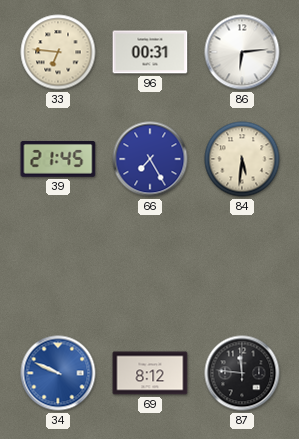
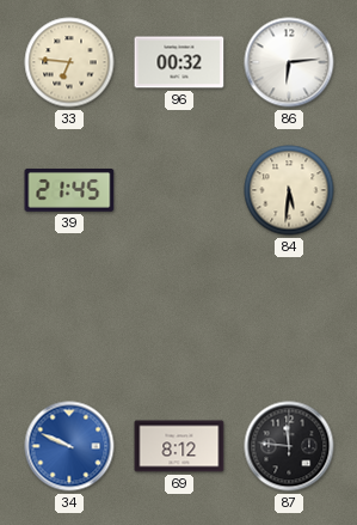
96: 00:31 -> 00:32
66: 7:25 -> none
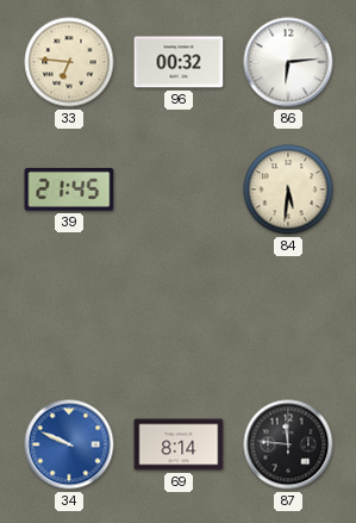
69: 8:12 -> 8:14
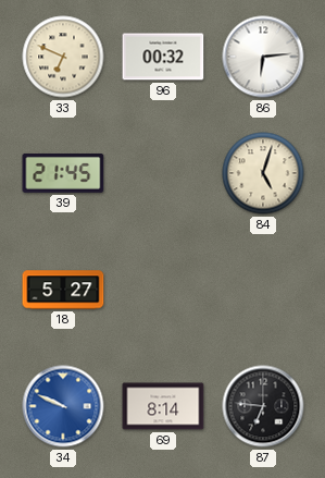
33: 6:46 -> 6:49
84: 5:31 -> 5:03
18: none -> 5:27
87: 11:46 -> 6:46
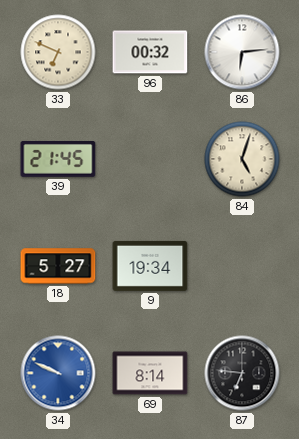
9: none -> 19:34
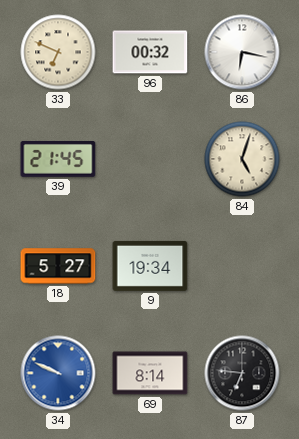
86: 6:14 -> 6:17
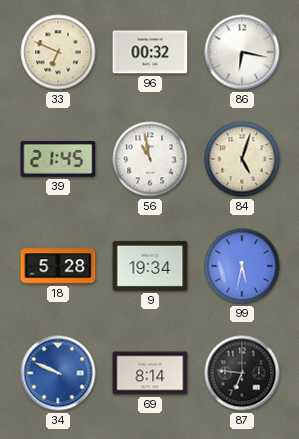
56: none -> 10:58
18: 5:27 -> 5:28
99: none -> 5:32
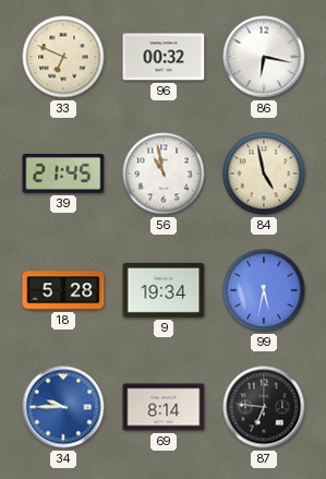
84: 5:03 -> 4:58
34: 9:49 -> 9:45
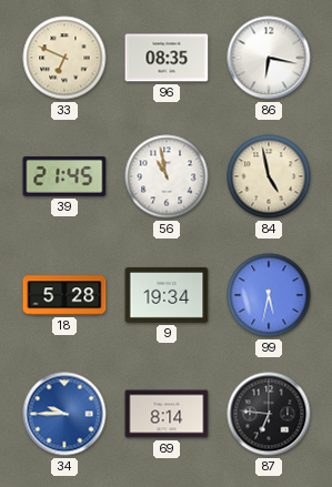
96: 00:32 -> 08:35
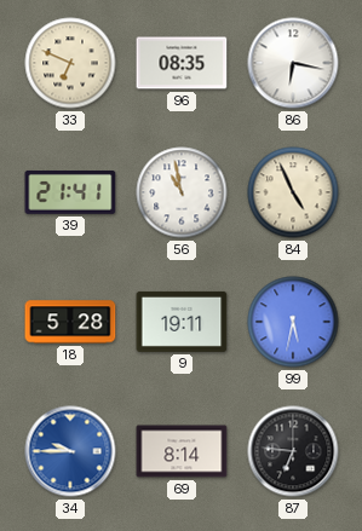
39: 21:45 -> 21:41
84: 4:58 -> 4:56
9: 19:34 -> 19:11
